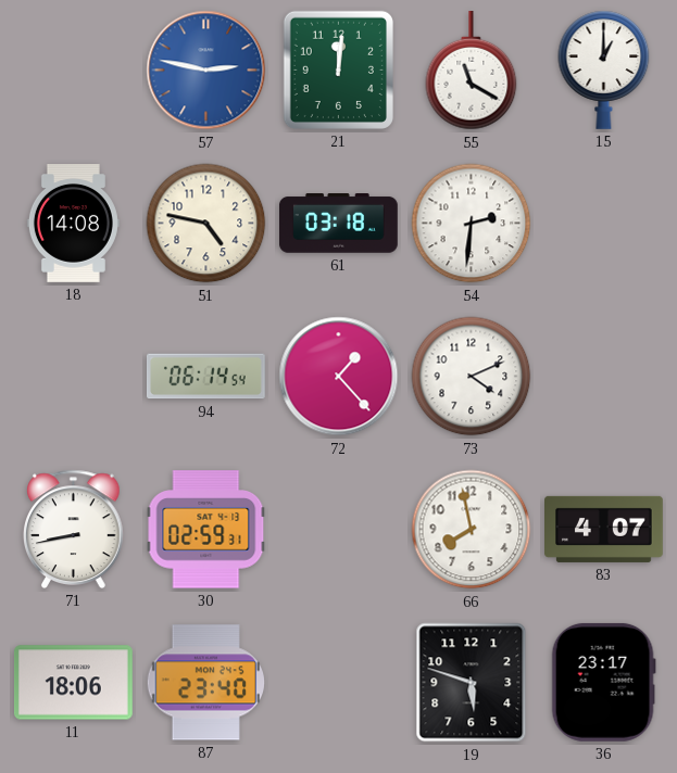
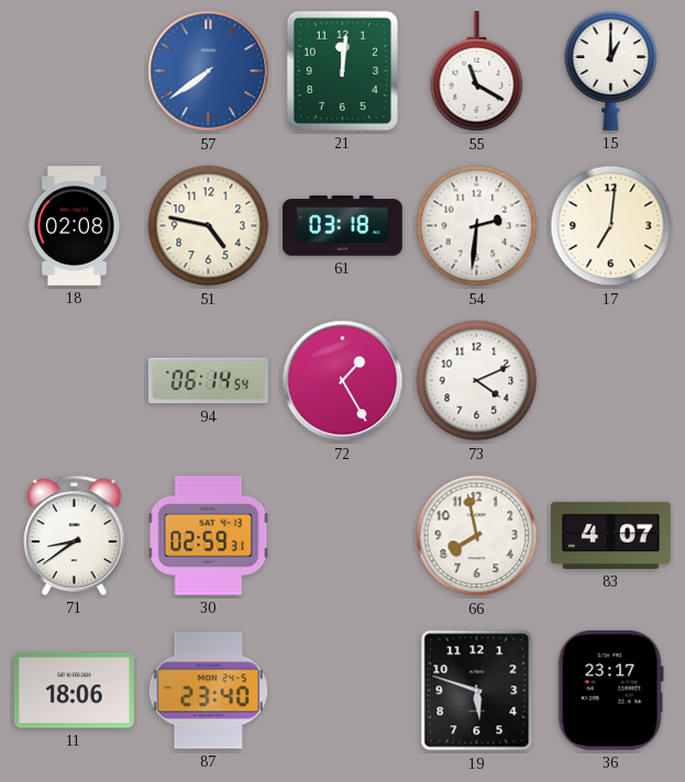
57: 2:47 -> 7:39
18: 14:08 -> 02:08
17: none -> 7:01
72: 1:23 -> 1:25
71: 8:43 -> 8:39
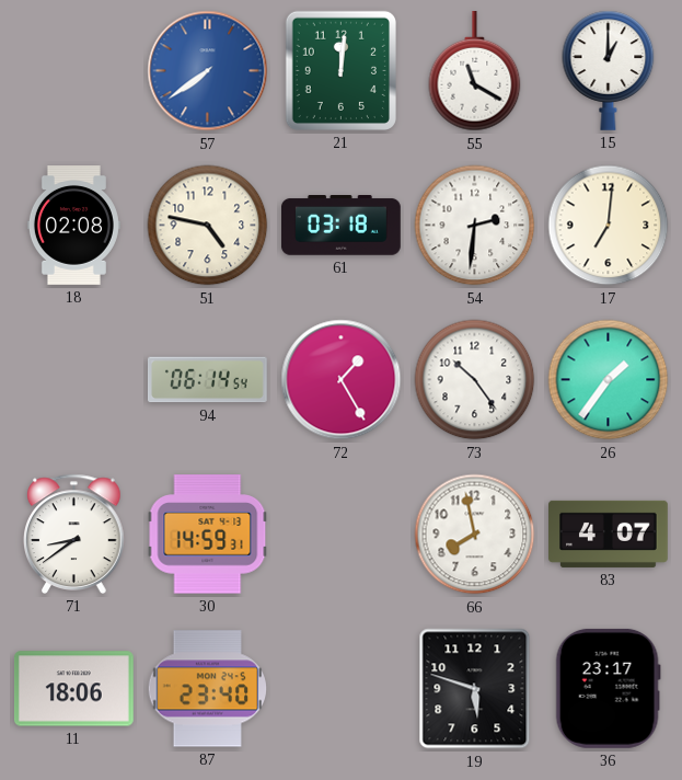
73: 4:11 -> 10:24
26: none -> 1:36
30: 02:59 -> 14:59
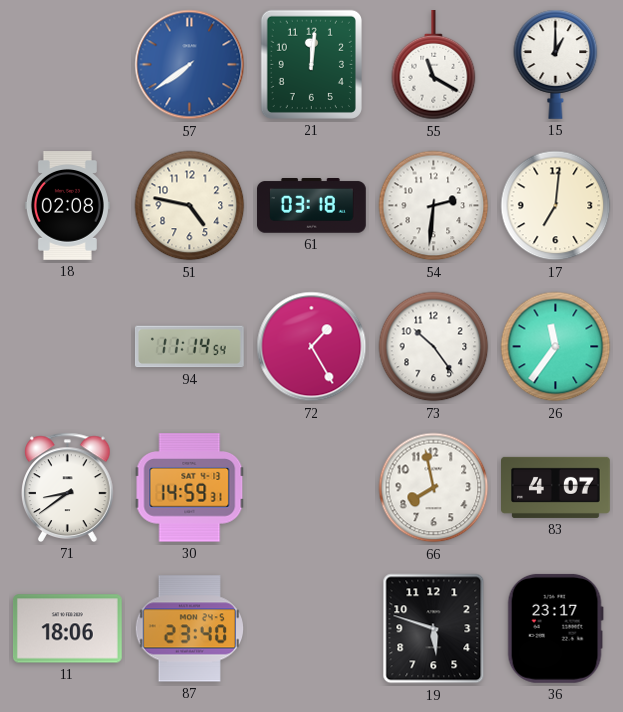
94: 06:14 -> 11:14
26: 1:36 -> 11:36
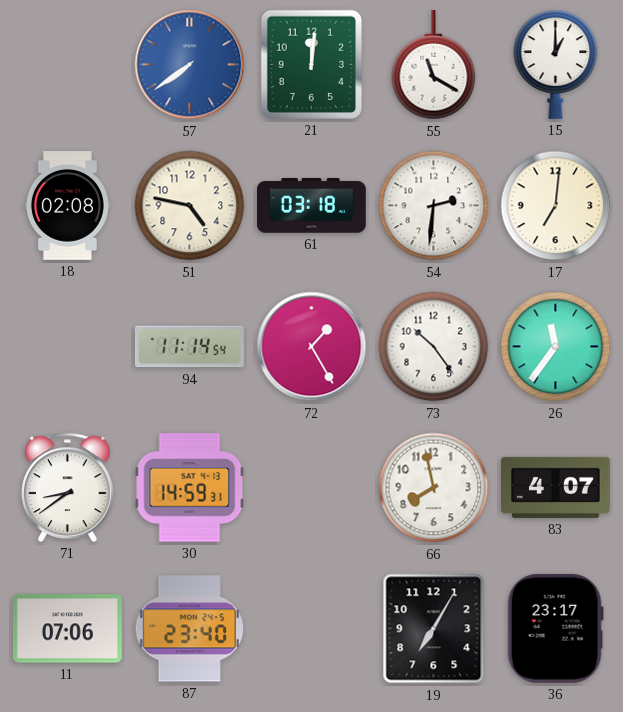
11: 18:06 -> 07:06
19: 5:48 -> 7:05
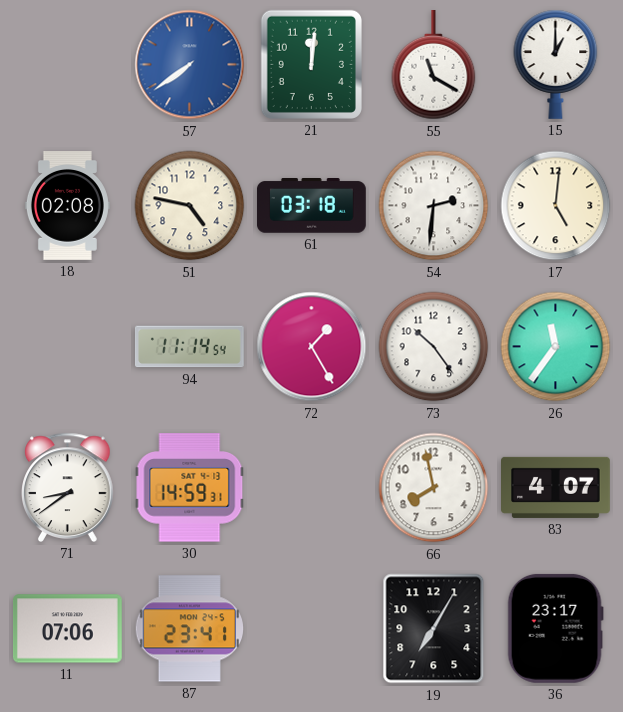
17: 7:01 -> 5:01
87: 23:40 -> 23:41
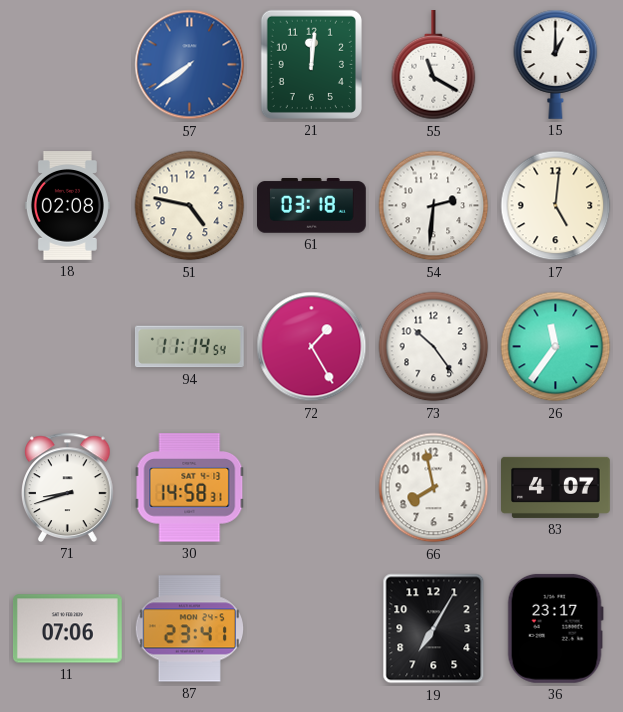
71: 8:39 -> 8:42
30: 14:59 -> 14:58
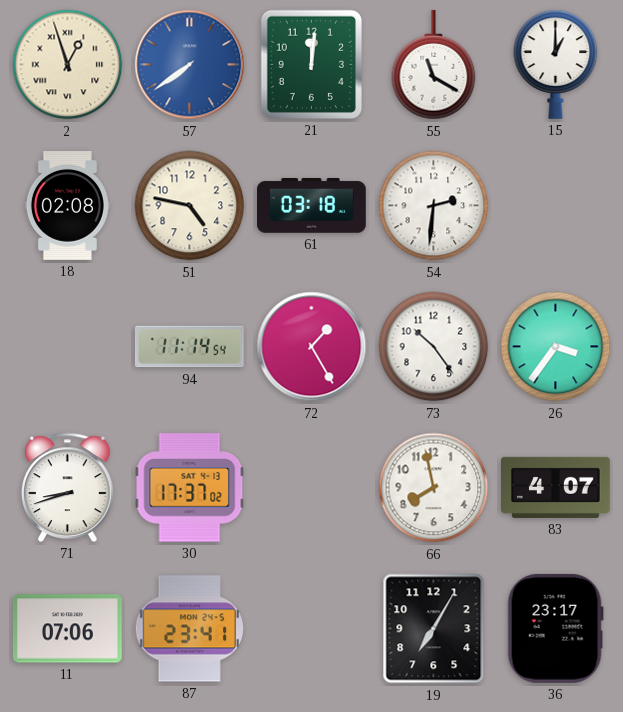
2: none -> 12:57
17: 5:01 -> none
26: 11:36 -> 3:36
30: 14:58 -> 17:37
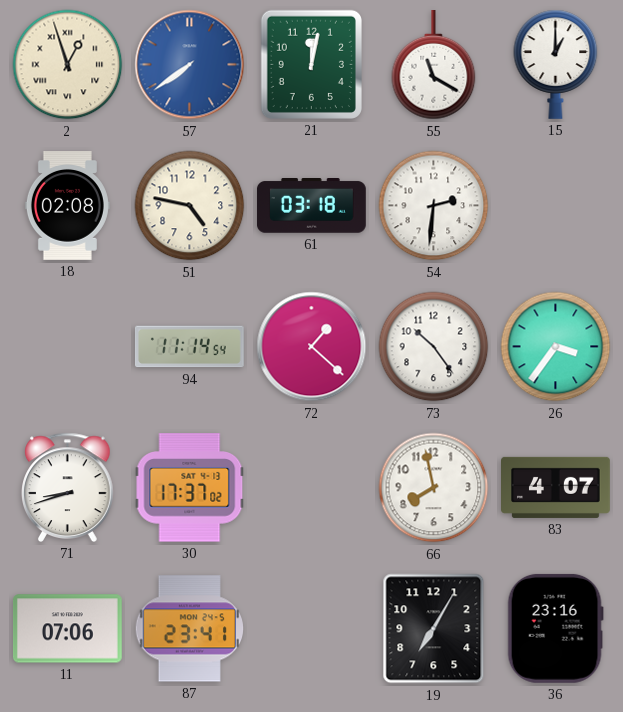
21: 12:01 -> 12:02
72: 1:25 -> 1:22
36: 23:17 -> 23:16
